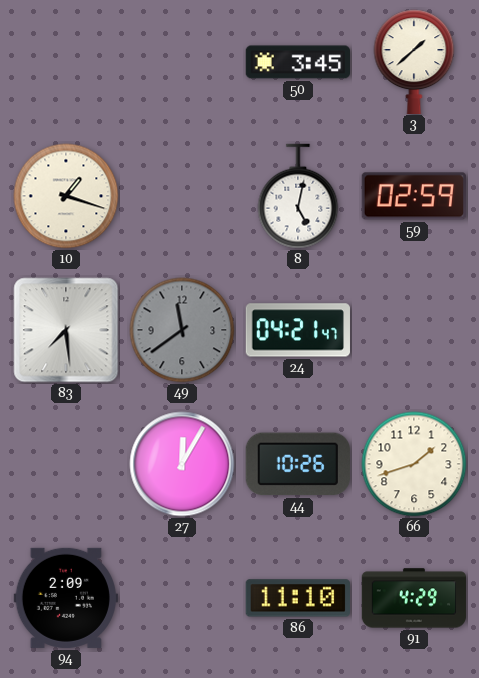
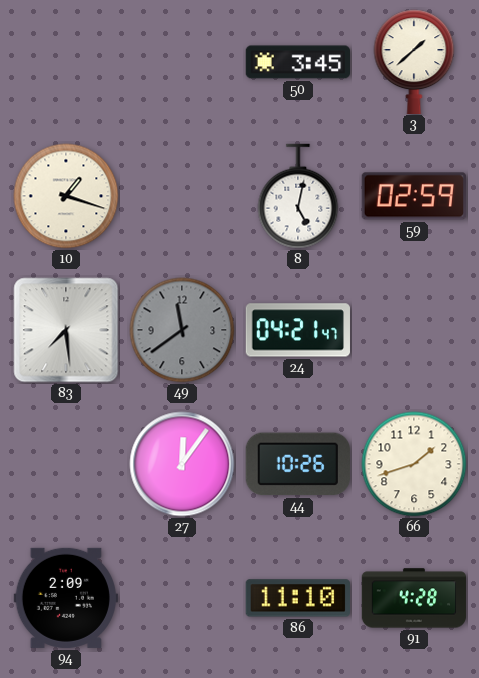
27: 12:05 -> 12:06
91: 4:29 -> 4:28
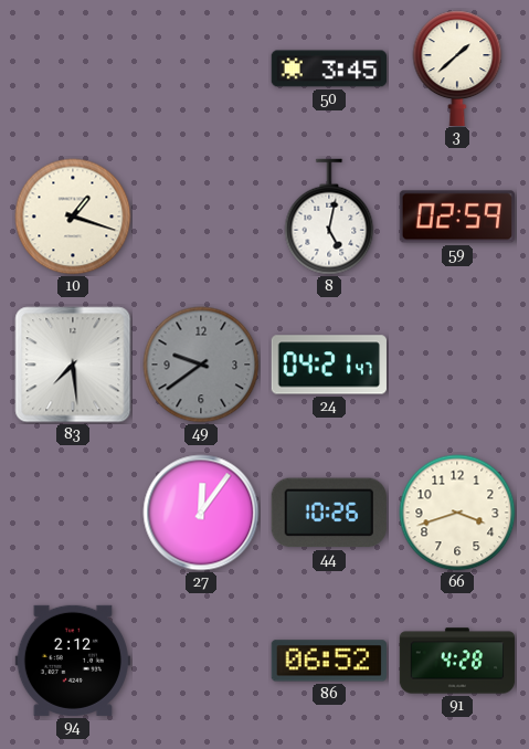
49: 11:39 -> 9:39
66: 1:42 -> 3:42
94: 2:09 -> 2:12
86: 11:10 -> 06:52
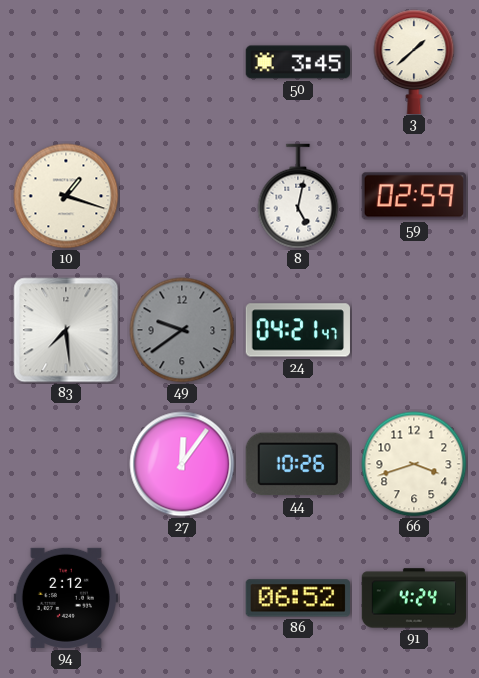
91: 4:28 -> 4:24
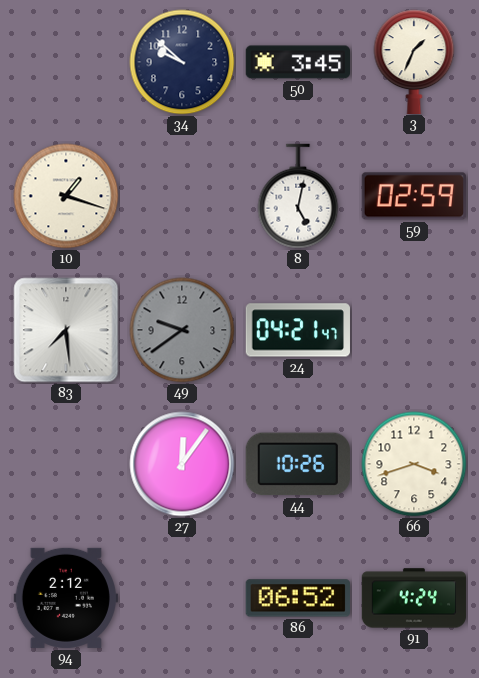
34: none -> 9:52
3: 1:38 -> 1:34
